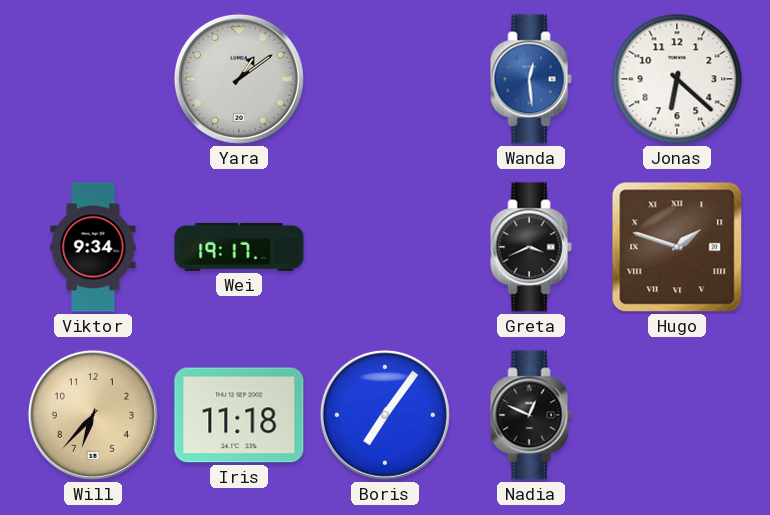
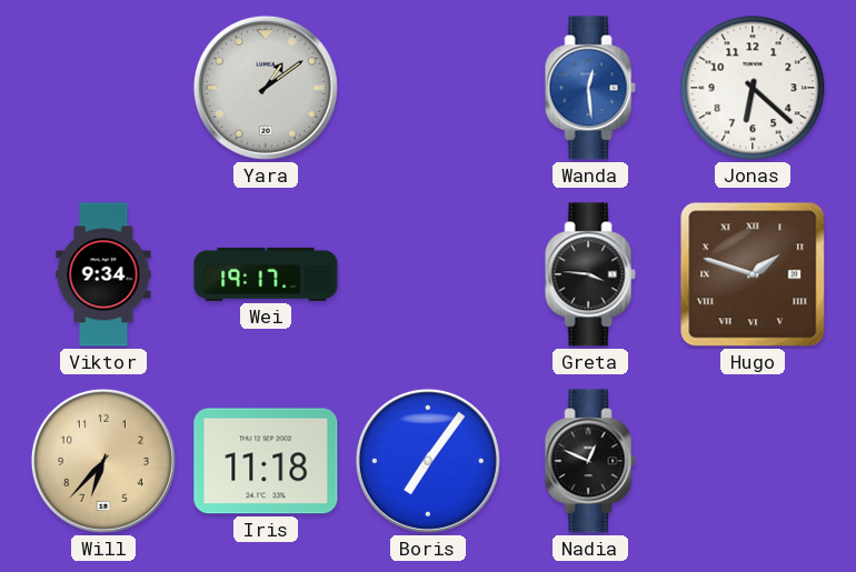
Greta: 3:41 -> 3:46
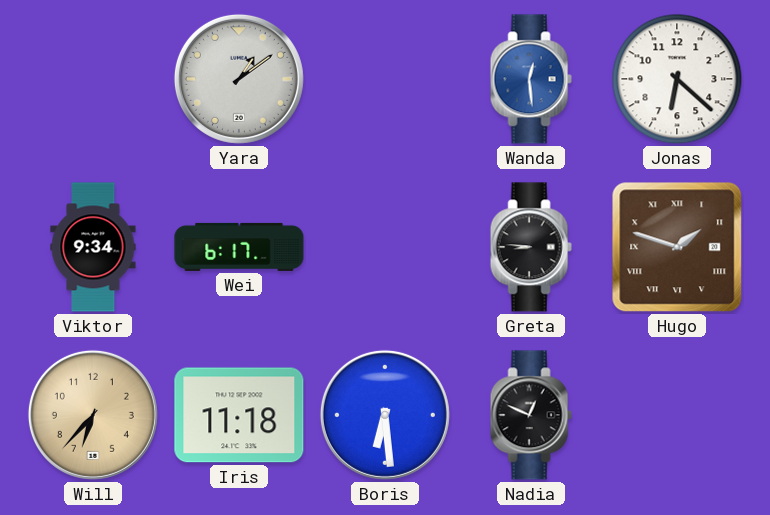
Wei: 19:17 -> 6:17
Greta: 3:46 -> 8:46
Boris: 7:06 -> 6:29
